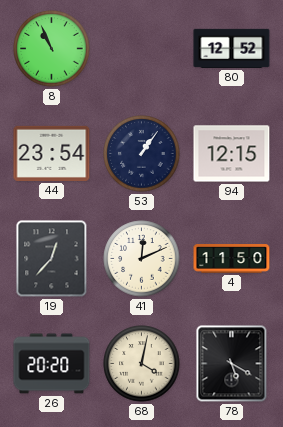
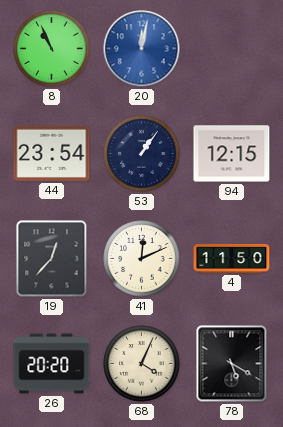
20: none -> 12:02
80: 12:52 -> none
68: 4:02 -> 4:04
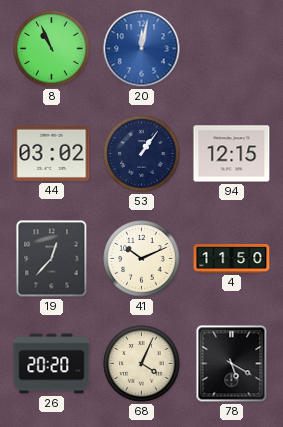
44: 23:54 -> 03:02
41: 12:11 -> 10:11
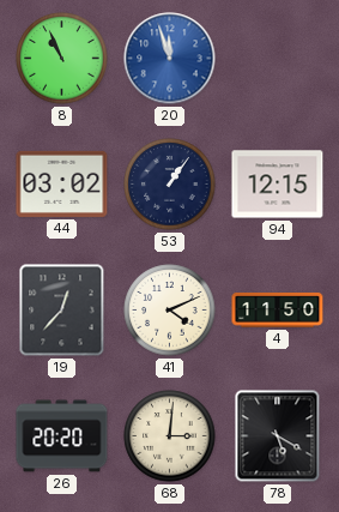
20: 12:02 -> 11:57
41: 10:11 -> 4:11
68: 4:04 -> 3:01
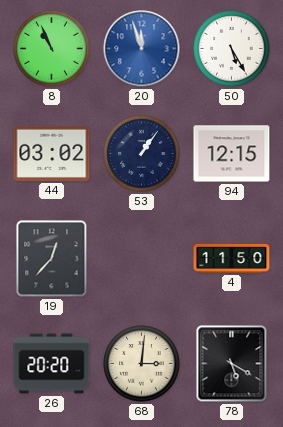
50: none -> 5:25
41: 4:11 -> none
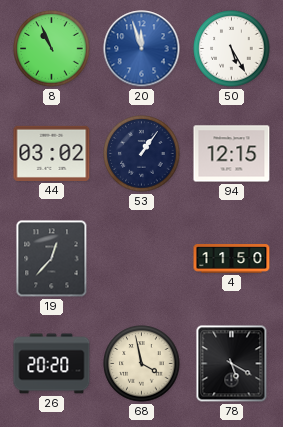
68: 3:01 -> 3:58
